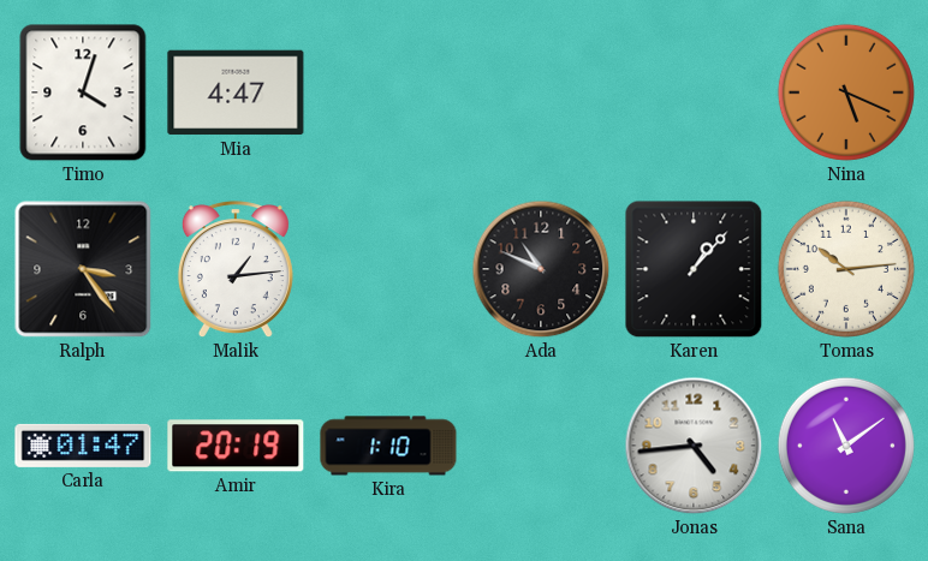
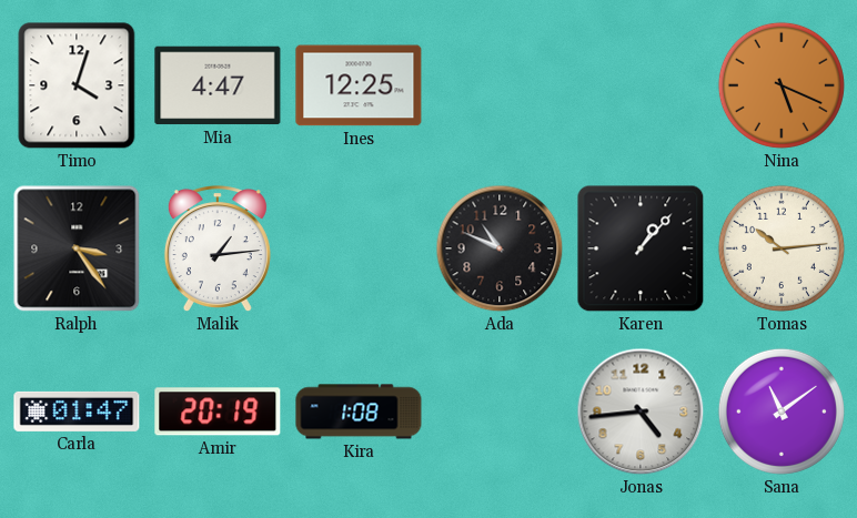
Ines: none -> 12:25
Kira: 1:10 -> 1:08
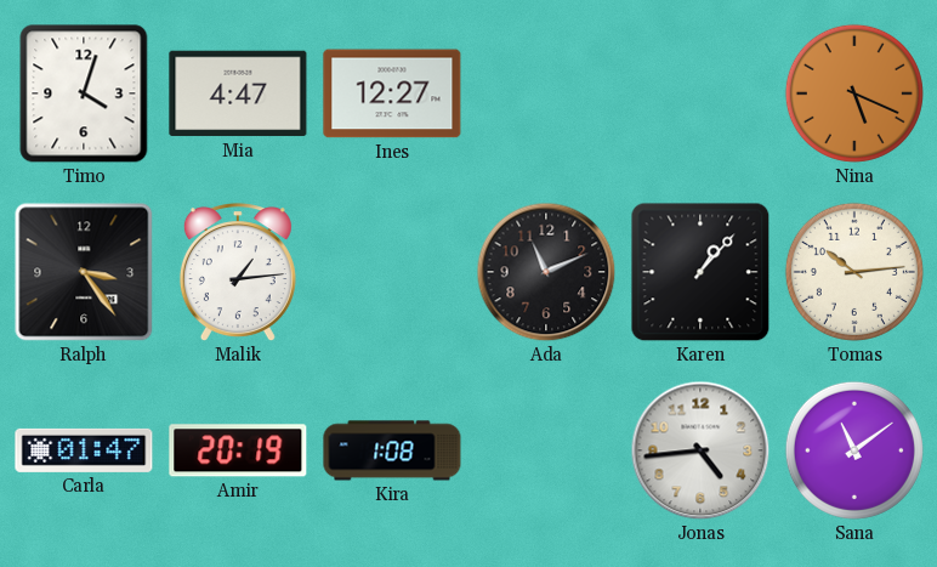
Ines: 12:25 -> 12:27
Ada: 10:49 -> 11:11
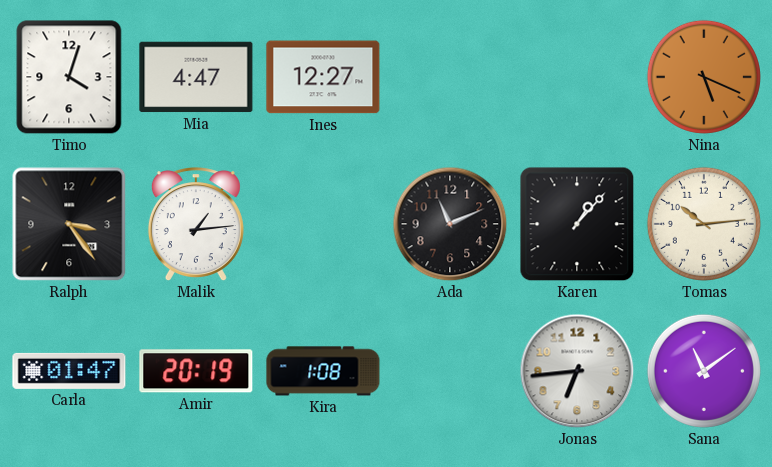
Jonas: 4:44 -> 6:44
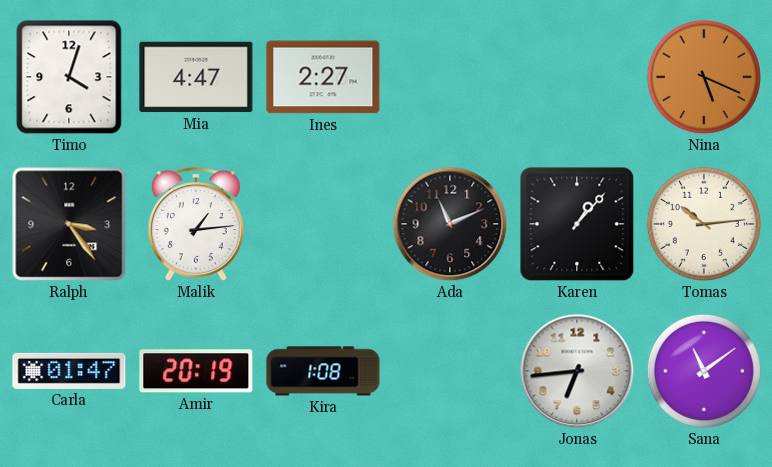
Ines: 12:27 -> 2:27
